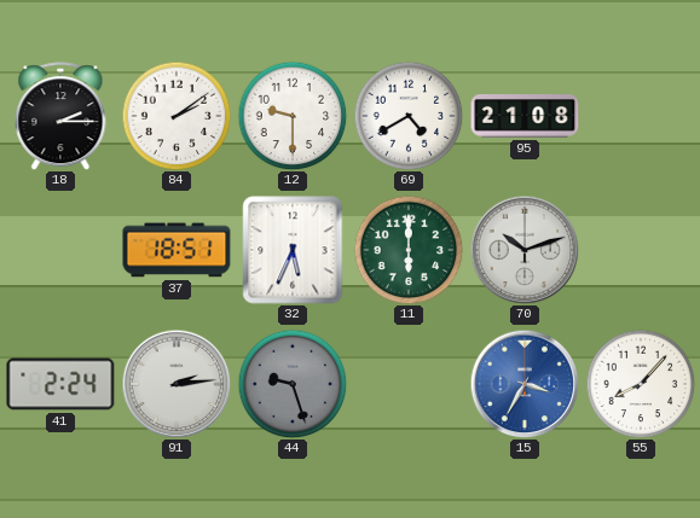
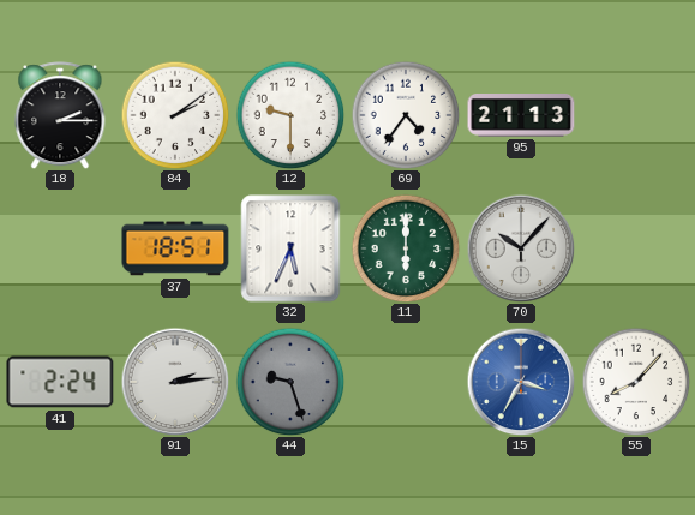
69: 4:40 -> 4:36
95: 21:08 -> 21:13
70: 10:12 -> 10:07
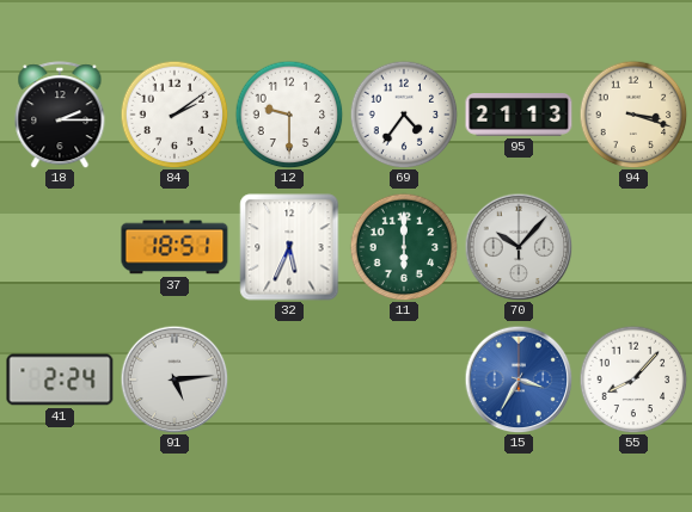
94: none -> 3:18
91: 2:14 -> 5:14
44: 9:27 -> none
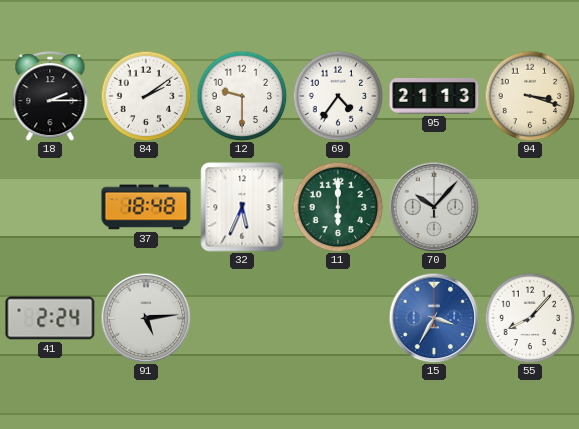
37: 18:51 -> 18:48
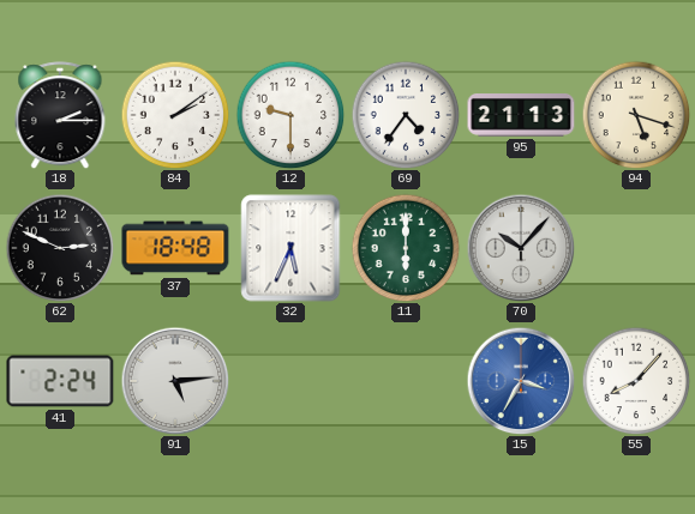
94: 3:18 -> 5:18
62: none -> 2:49
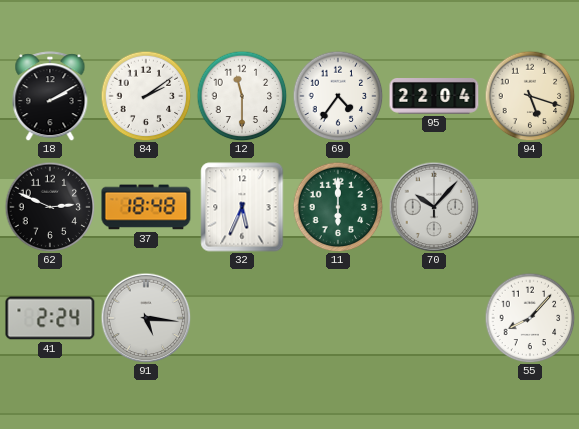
18: 2:15 -> 2:10
12: 9:30 -> 11:30
95: 21:13 -> 22:04
91: 5:14 -> 5:16
15: 3:35 -> none
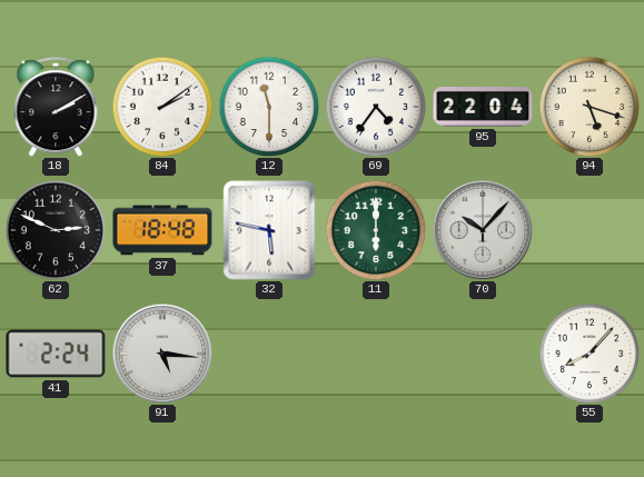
32: 5:34 -> 5:47
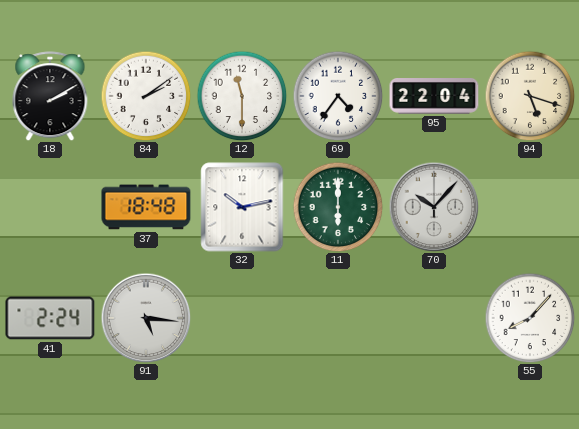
62: 2:49 -> none
32: 5:47 -> 10:13
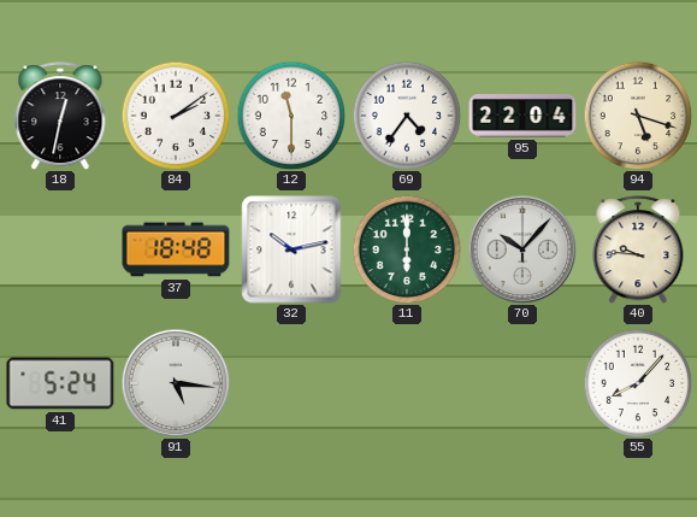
18: 2:10 -> 12:32
40: none -> 9:46
41: 2:24 -> 5:24
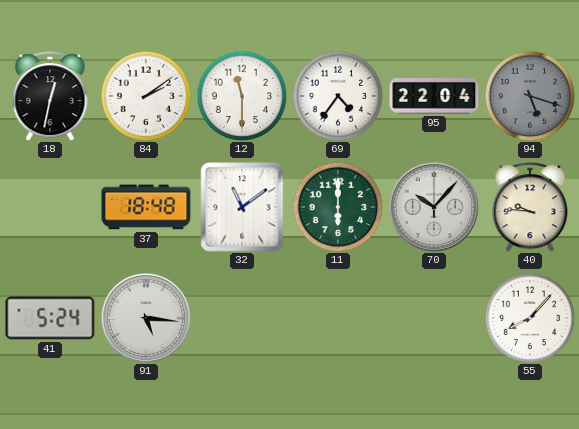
94 dial: cream -> grey
32: 10:13 -> 11:09
